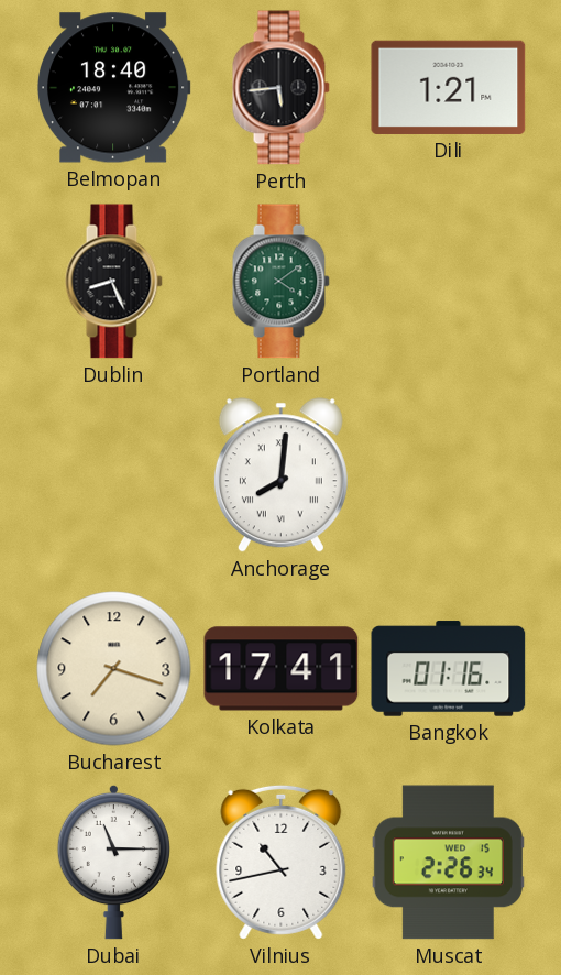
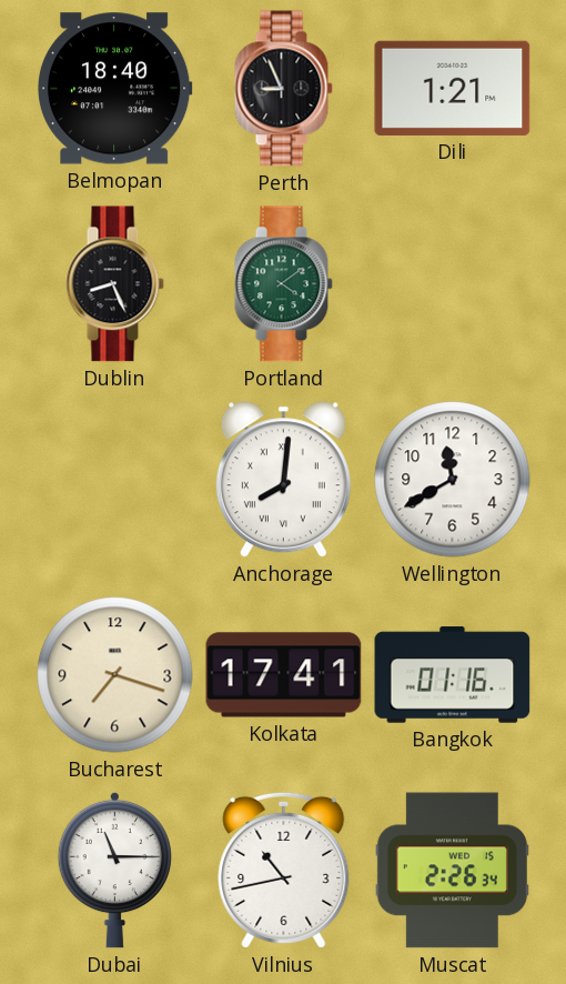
Perth: 5:44 -> 8:56
Wellington: none -> 11:40
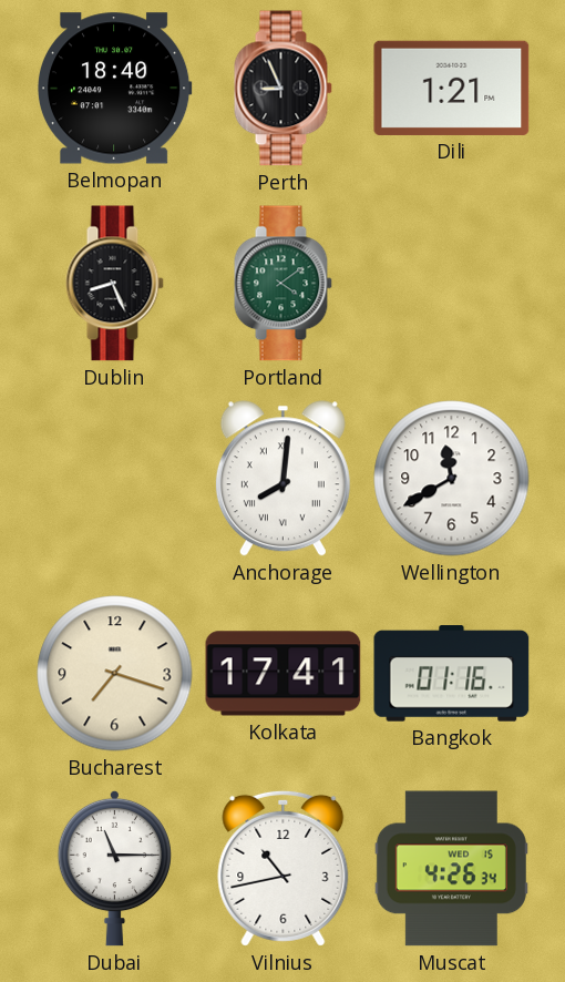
Muscat: 2:26 -> 4:26
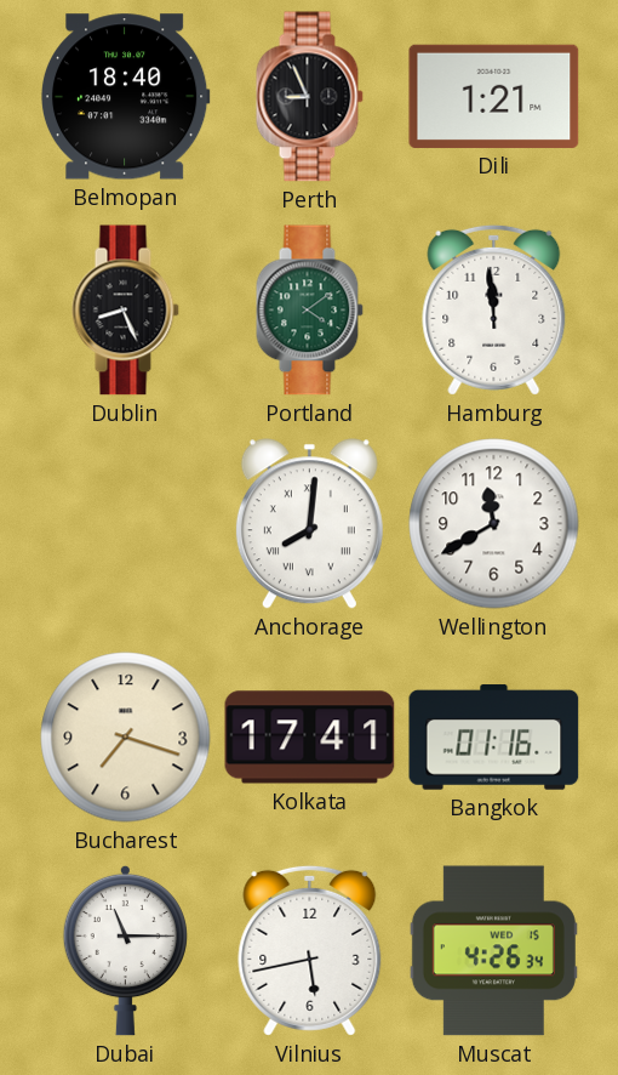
Hamburg: none -> 11:59
Vilnius: 10:43 -> 5:43
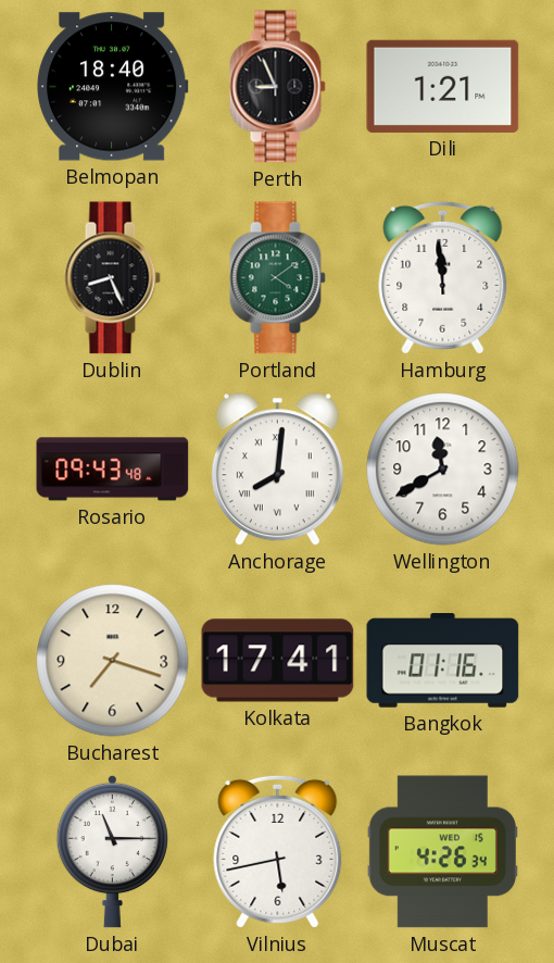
Rosario: none -> 09:43
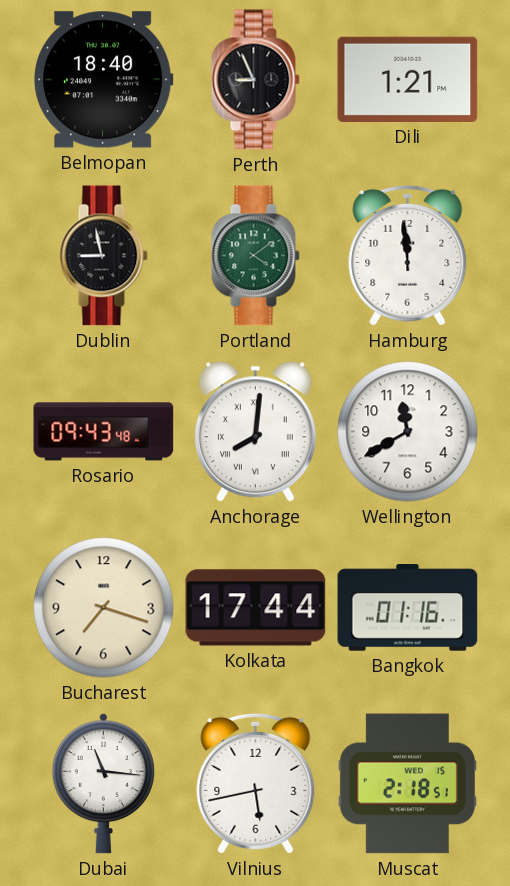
Dublin: 8:26 -> 8:58
Kolkata: 17:41 -> 17:44
Dubai: 11:15 -> 11:16
Muscat: 4:26 -> 2:18
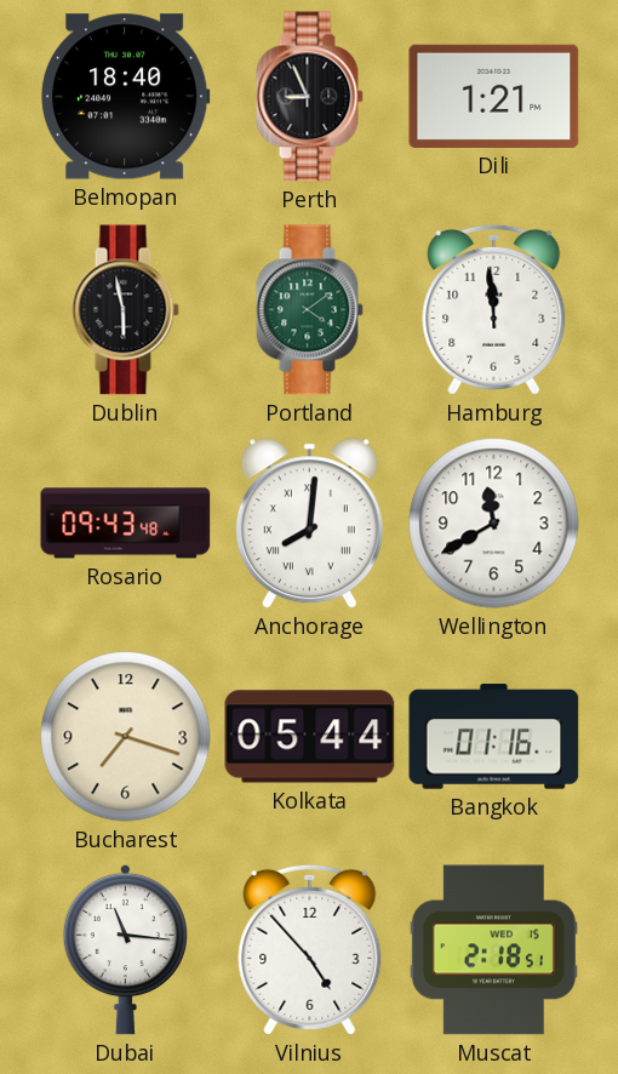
Dublin: 8:58 -> 5:58
Kolkata: 17:44 -> 05:44
Vilnius: 5:43 -> 4:53
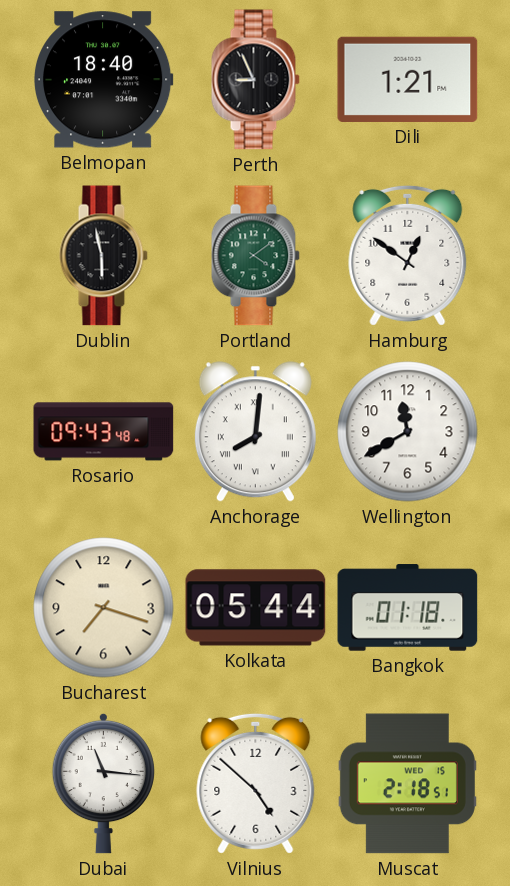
Hamburg: 11:59 -> 12:51
Bangkok: 01:16 -> 01:18
Vilnius: 4:53 -> 4:52
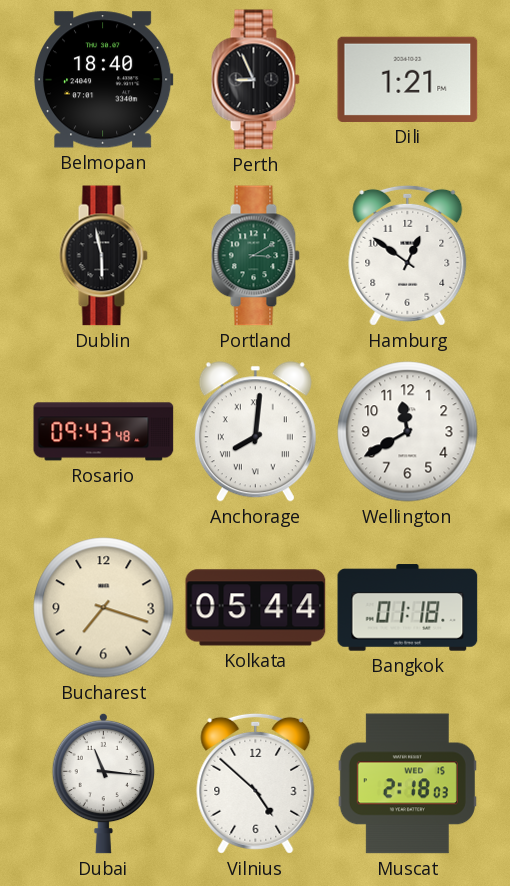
Portland: 4:09 -> 3:10
Muscat: 2:18:51 -> 2:18:03
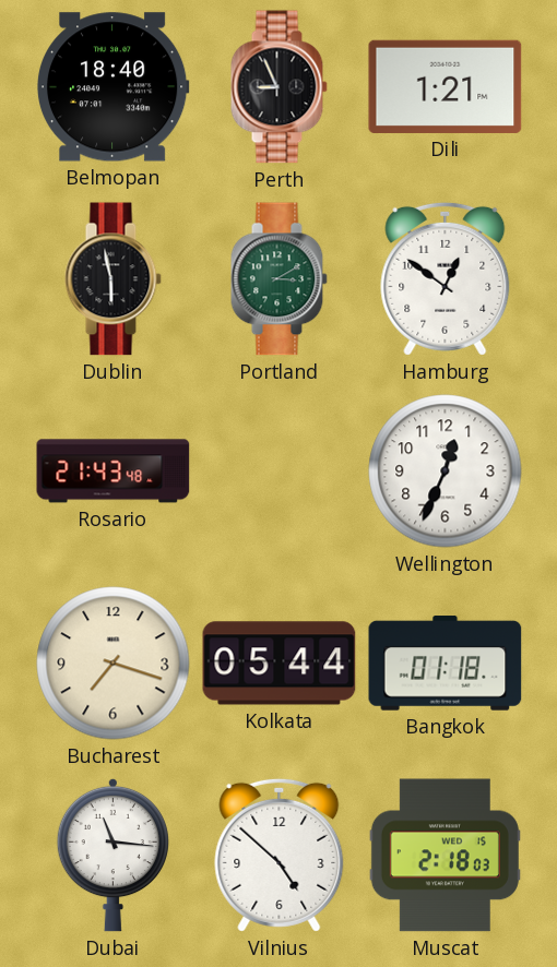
Rosario: 09:43 -> 21:43
Anchorage: 8:01 -> none
Wellington: 11:40 -> 12:34
